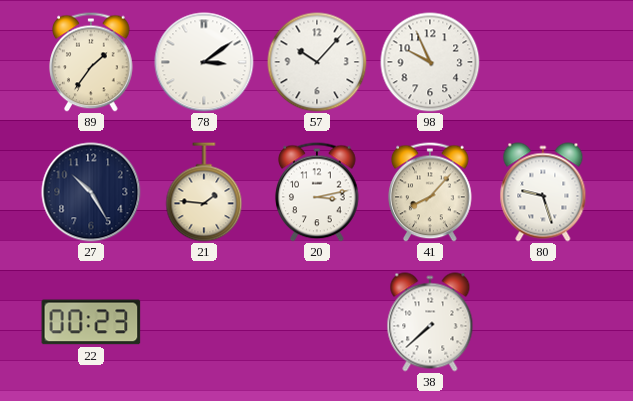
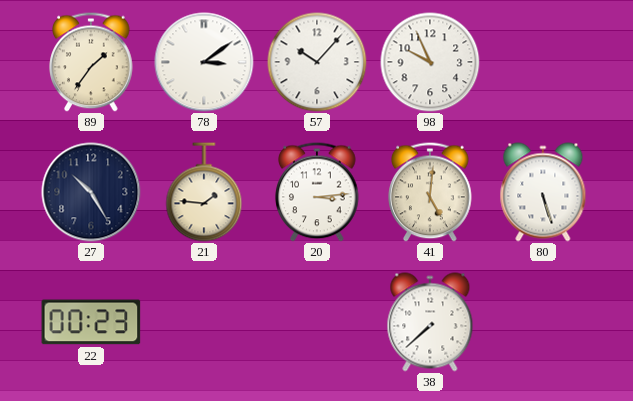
20: 3:13 -> 3:14
41: 8:07 -> 5:01
80: 9:27 -> 5:27
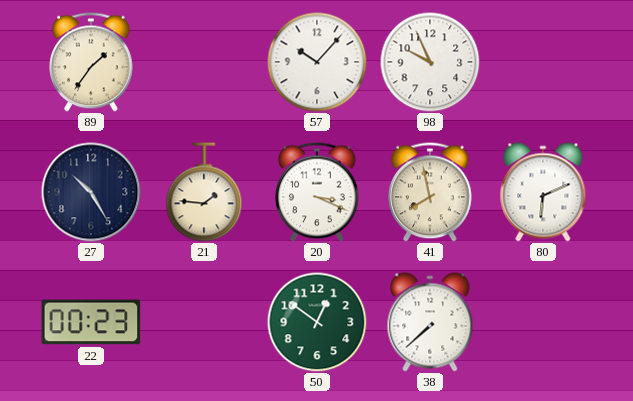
78: 3:09 -> none
20: 3:14 -> 3:19
41: 5:01 -> 7:58
80: 5:27 -> 6:11
50: none -> 12:51
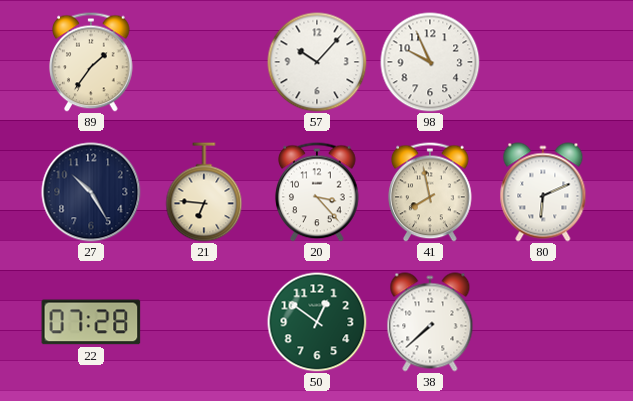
21: 1:46 -> 6:46
20: 3:19 -> 3:23
22: 00:23 -> 07:28
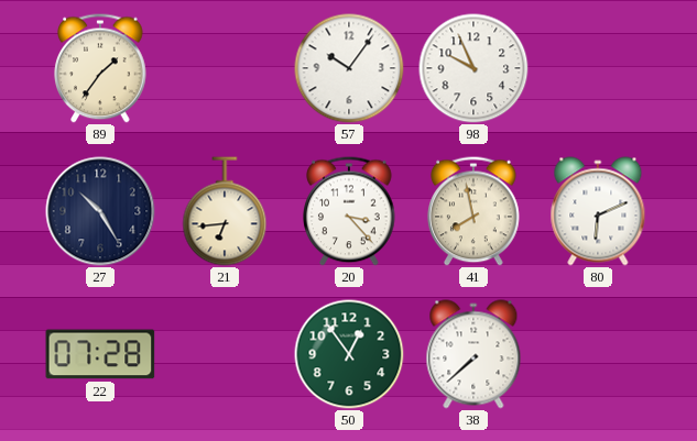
57: 10:07 -> 10:06
21: 6:46 -> 6:44
50: 12:51 -> 12:54
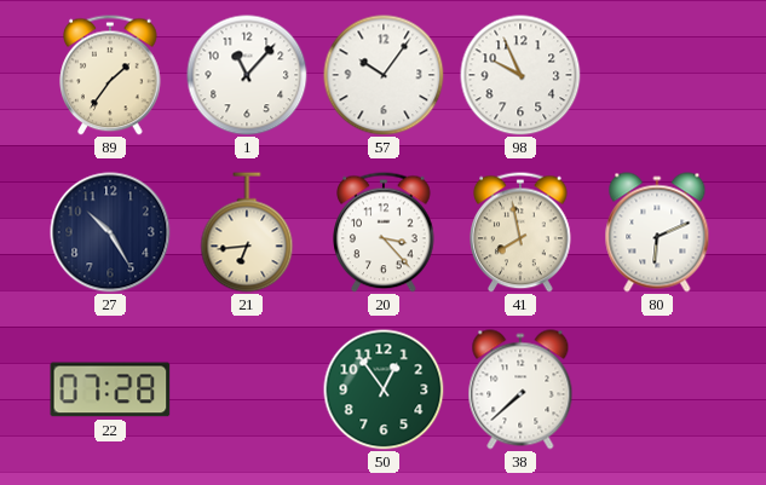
1: none -> 11:07
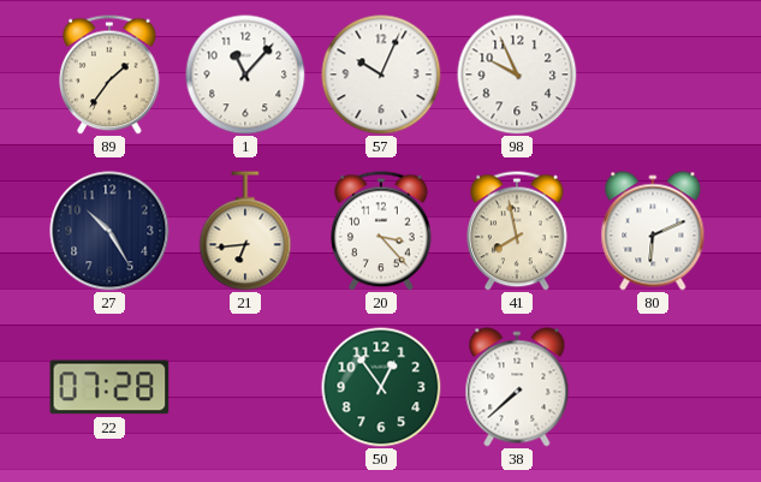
57: 10:06 -> 10:04
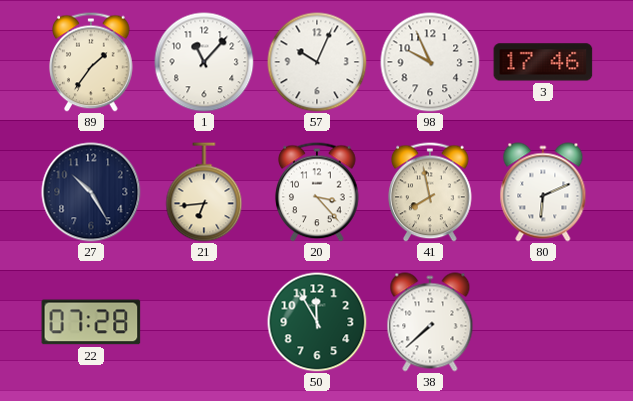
3: none -> 17:46
50: 12:54 -> 11:55
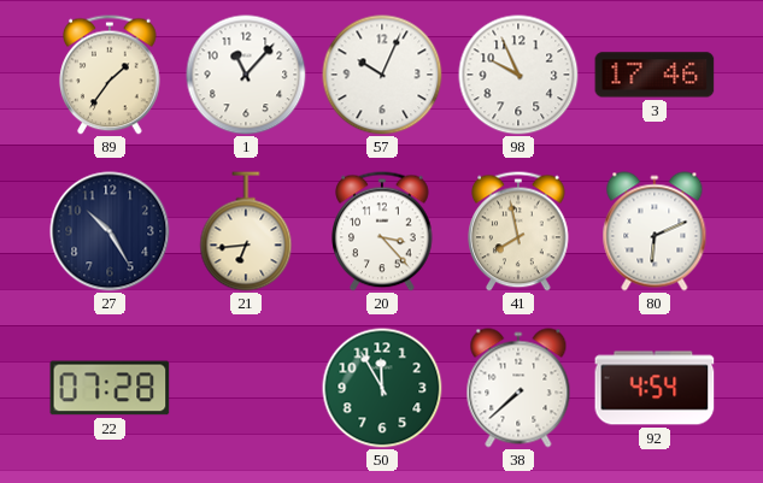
92: none -> 4:54
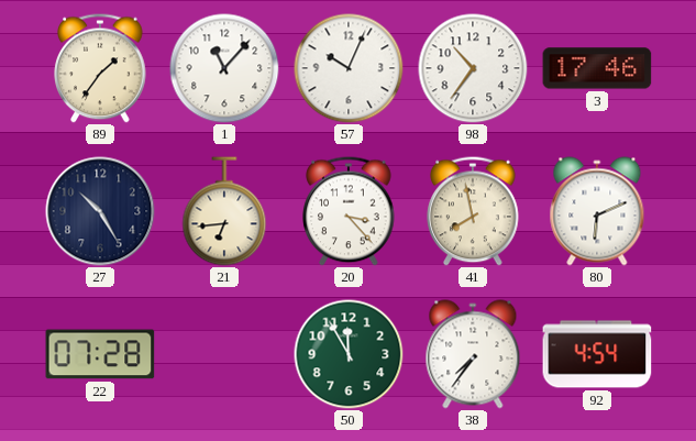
98: 9:56 -> 10:36
38: 7:38 -> 7:36
